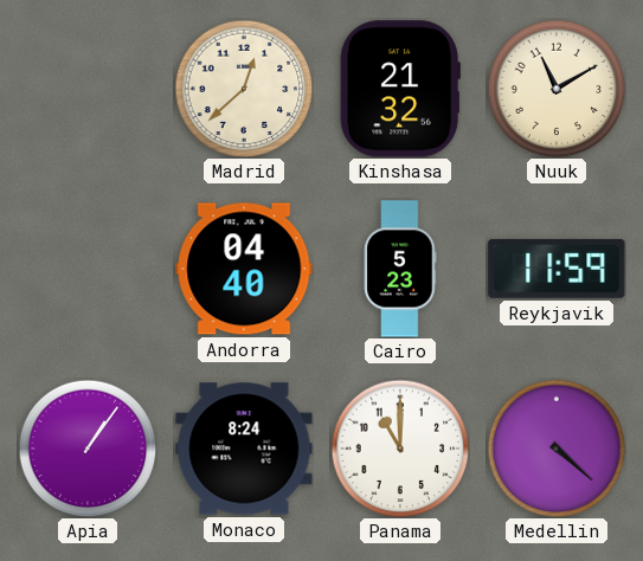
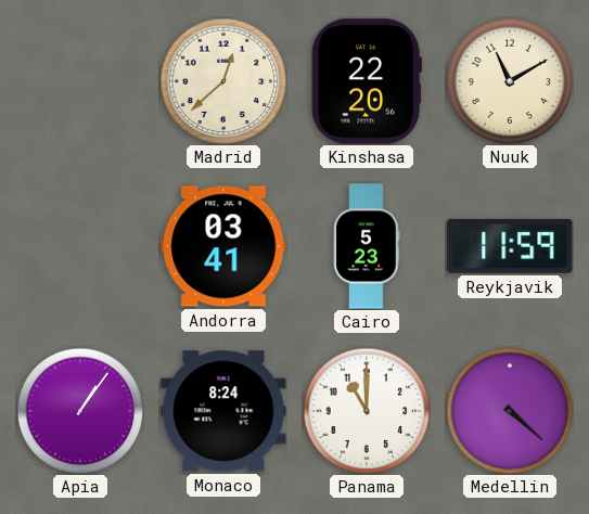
Kinshasa: 21:32 -> 22:20
Andorra: 04:40 -> 03:41
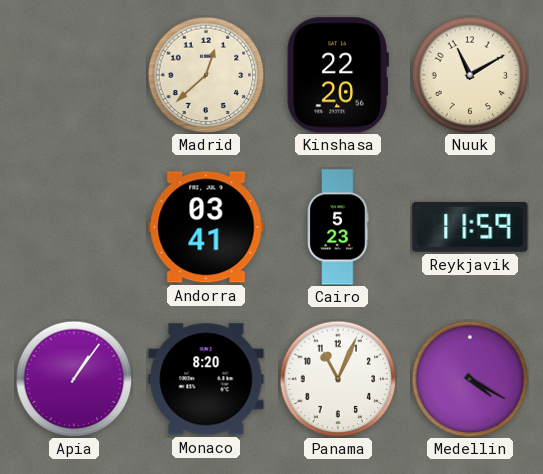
Monaco: 8:24 -> 8:20
Panama: 11:00 -> 11:04
Medellin: 4:22 -> 4:20
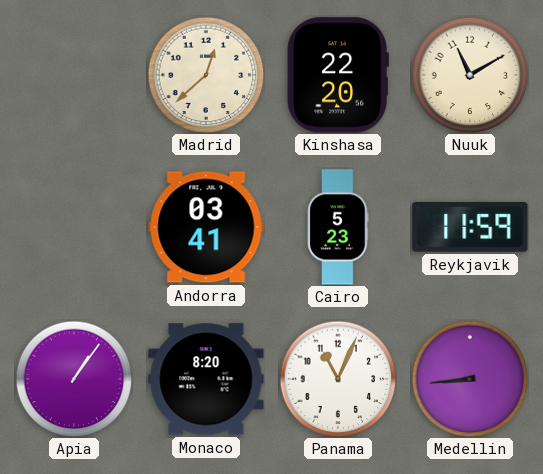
Medellin: 4:20 -> 8:44
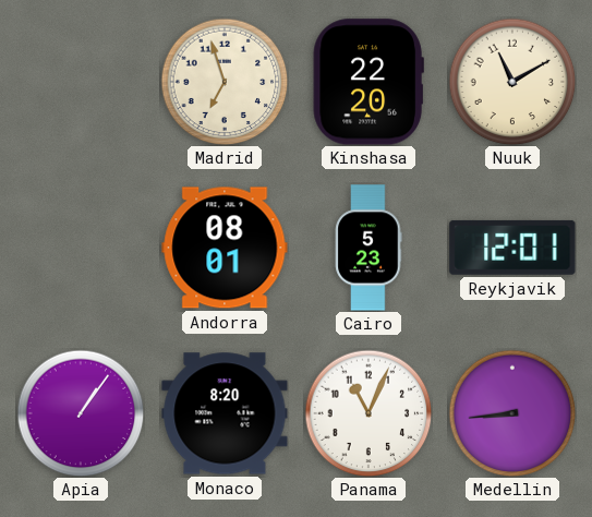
Madrid: 12:38 -> 6:57
Andorra: 03:41 -> 08:01
Reykjavik: 11:59 -> 12:01
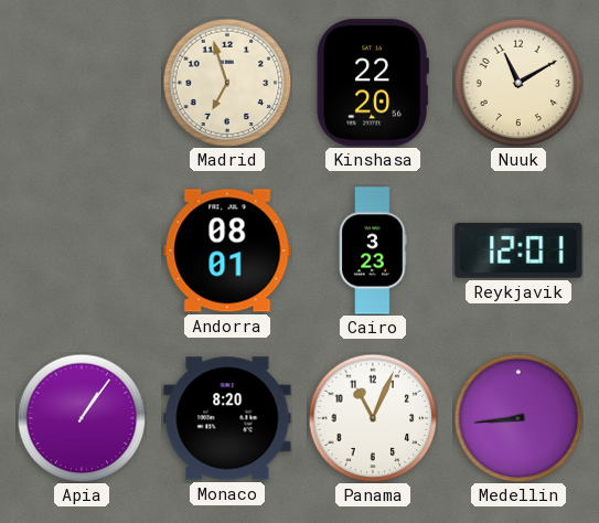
Cairo: 5:23 -> 3:23
